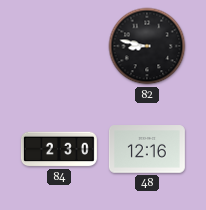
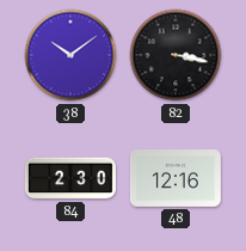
38: none -> 10:09
82: 8:47 -> 3:17
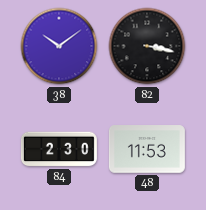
48: 12:16 -> 11:53
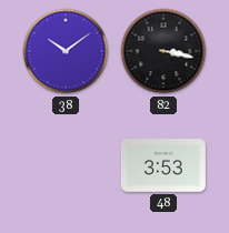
84: 2:30 -> none
48: 11:53 -> 3:53
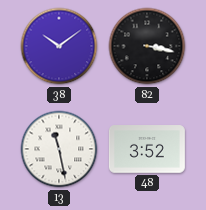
13: none -> 11:28
48: 3:53 -> 3:52
